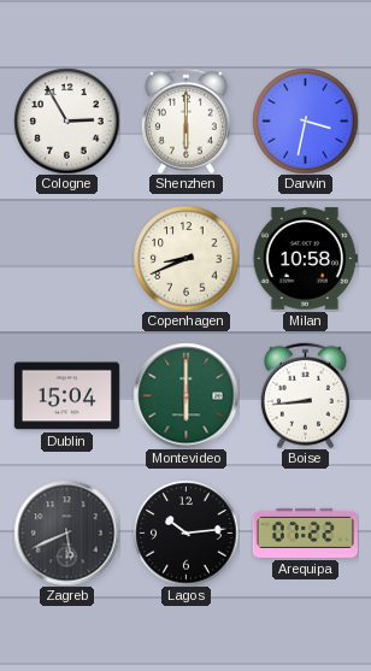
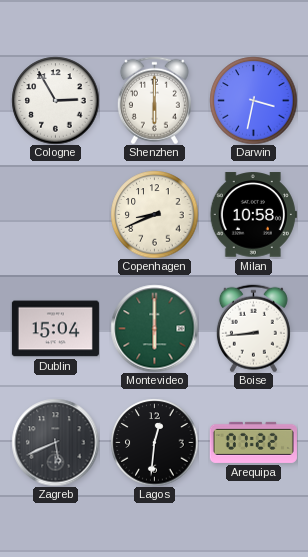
Lagos: 10:14 -> 12:31
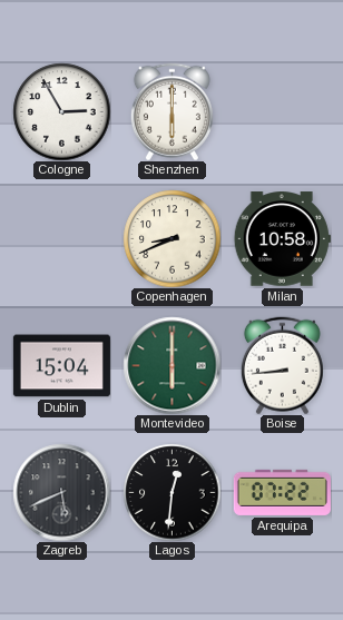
Darwin: 3:32 -> none
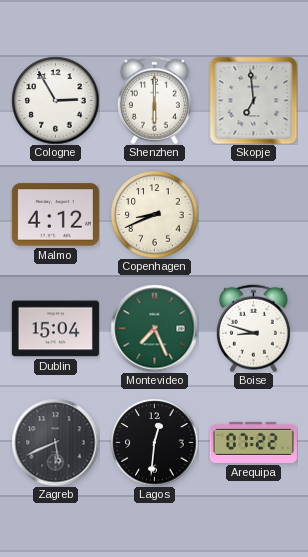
Skopje: none -> 6:59
Malmo: none -> 4:12
Milan: 10:58 -> none
Montevideo: 6:00 -> 7:26
Boise: 8:44 -> 8:48
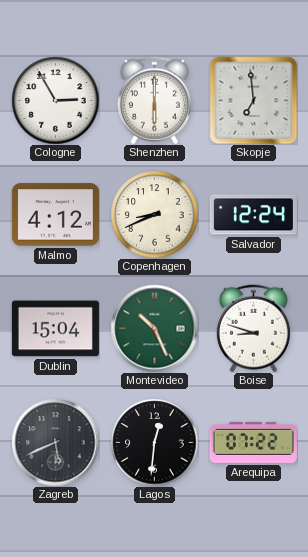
Salvador: none -> 12:24
Montevideo: 7:26 -> 10:26
